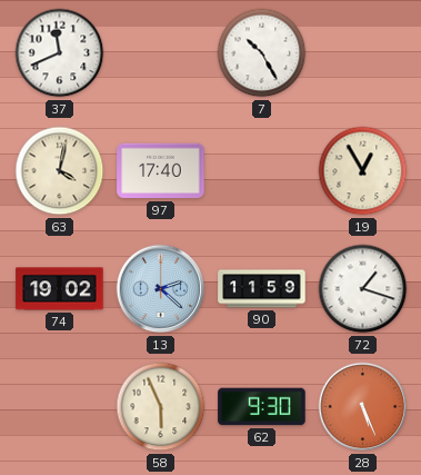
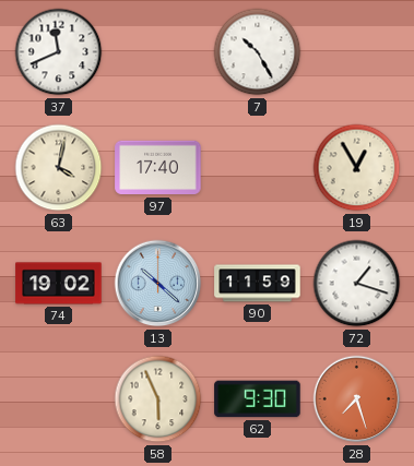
13: 2:22 -> 10:22
28: 5:26 -> 7:27
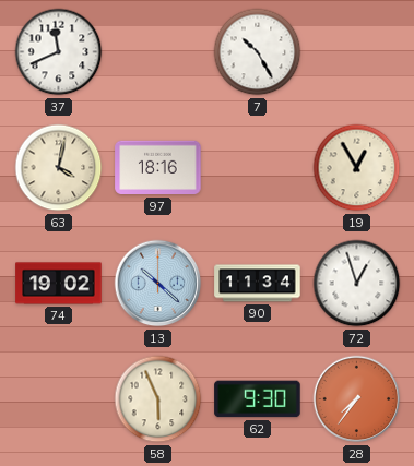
97: 17:40 -> 18:16
90: 11:59 -> 11:34
72: 1:18 -> 12:57
28: 7:27 -> 7:36
